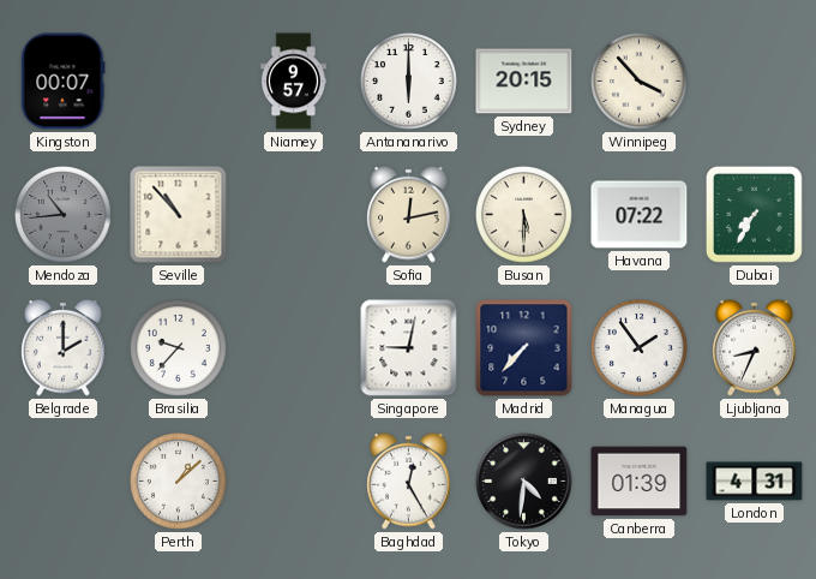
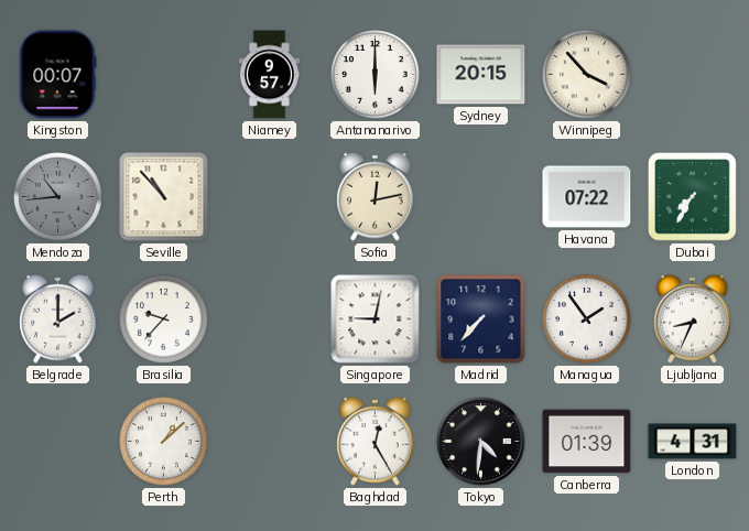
Busan: 5:30 -> none
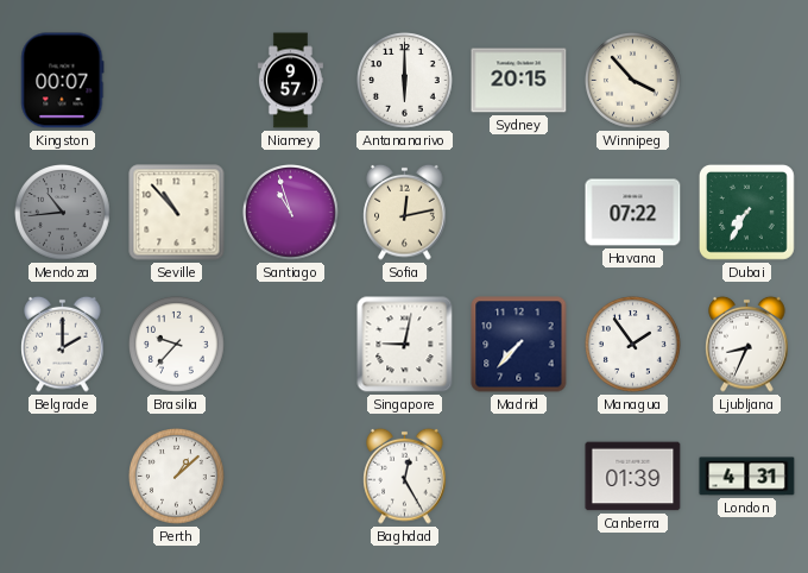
Santiago: none -> 10:57
Tokyo: 4:31 -> none
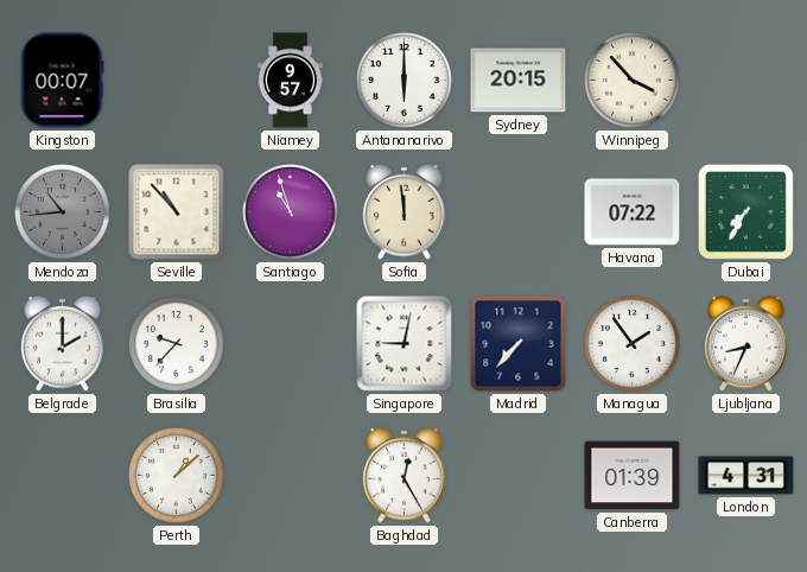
Sofia: 12:13 -> 11:59
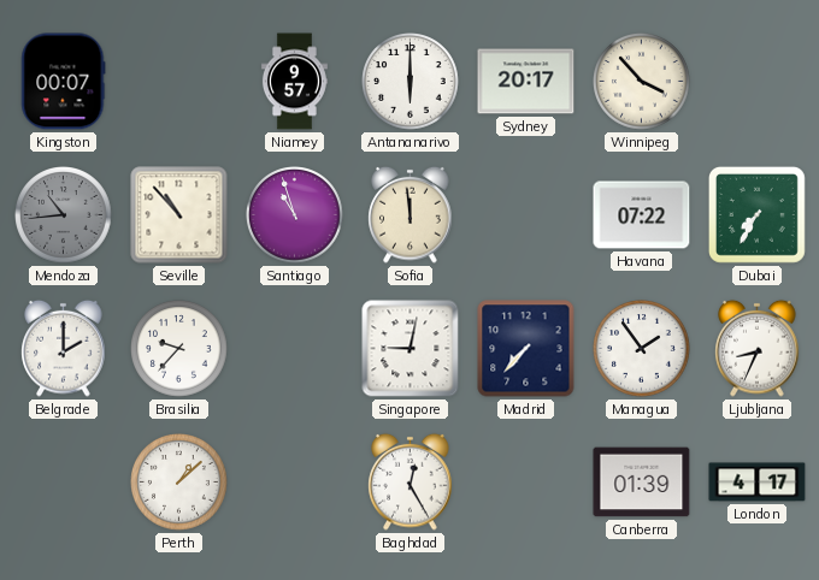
Sydney: 20:15 -> 20:17
London: 4:31 -> 4:17
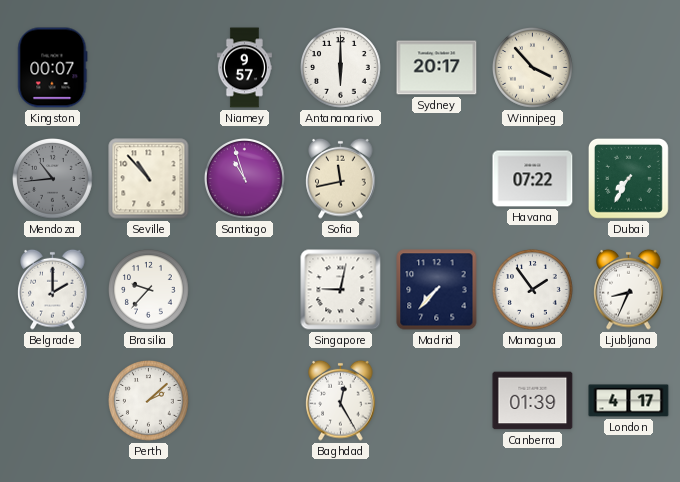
Sofia: 11:59 -> 11:43
Perth: 1:08 -> 2:08
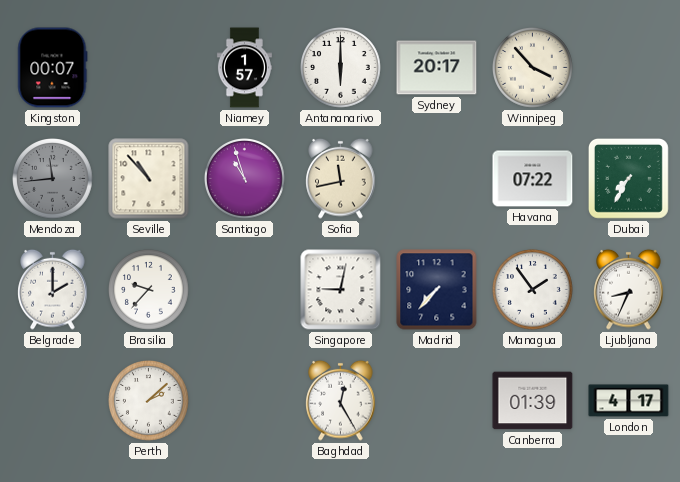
Niamey: 9:57 -> 1:57
Mendoza: 10:44 -> 11:44
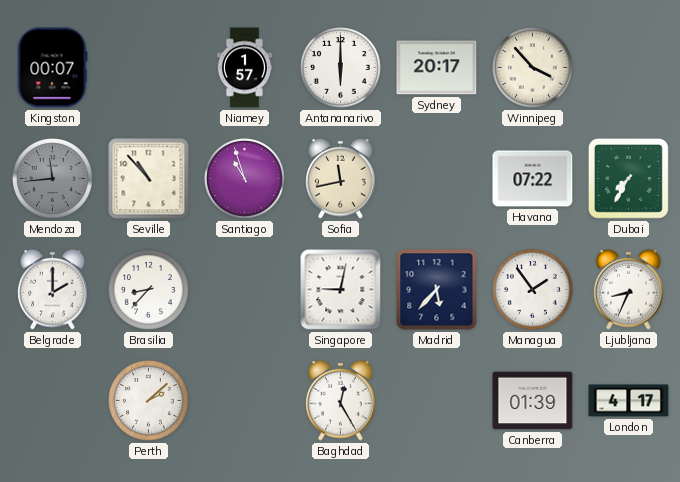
Brasilia: 9:37 -> 8:37
Madrid: 7:37 -> 5:37
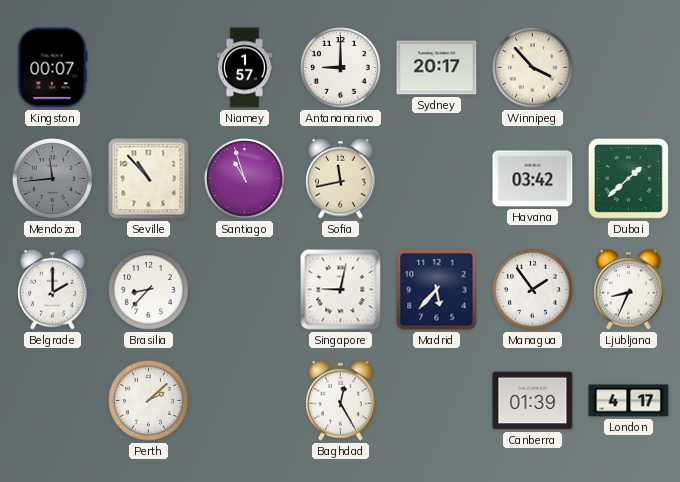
Antananarivo: 6:00 -> 9:00
Havana: 07:22 -> 03:42
Dubai: 7:35 -> 1:38
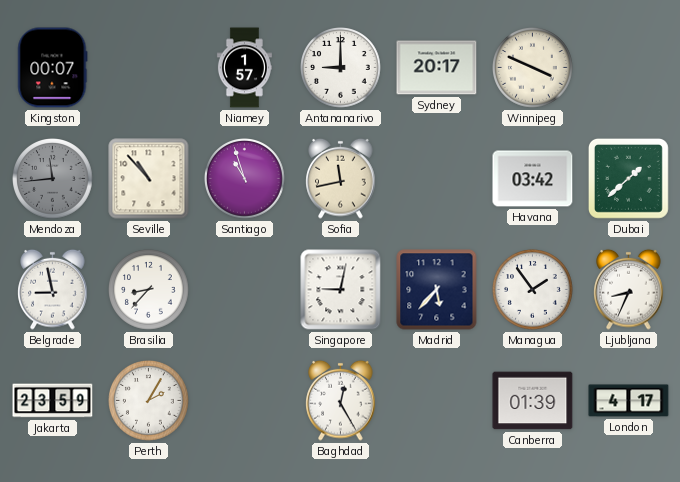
Winnipeg: 3:53 -> 3:49
Belgrade: 2:00 -> 8:58
Jakarta: none -> 23:59
Perth: 2:08 -> 2:05
